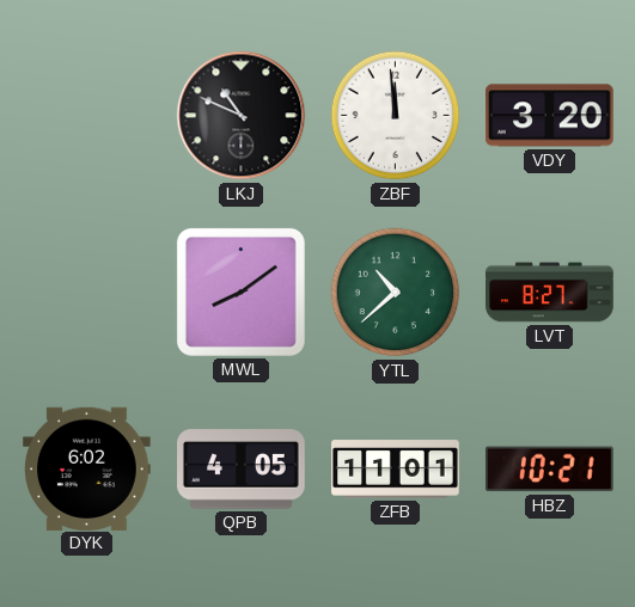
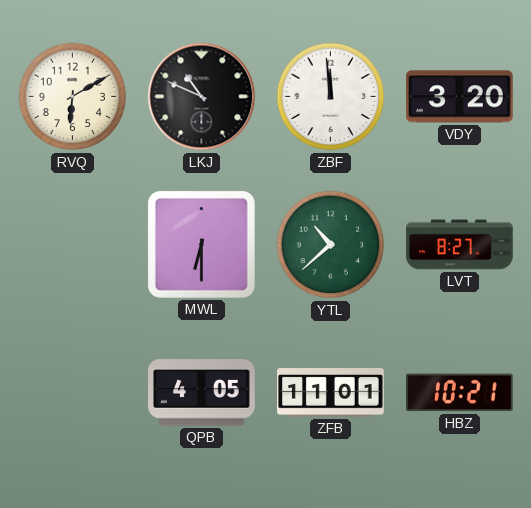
RVQ: none -> 6:10
MWL: 8:09 -> 6:30
DYK: 6:02 -> none
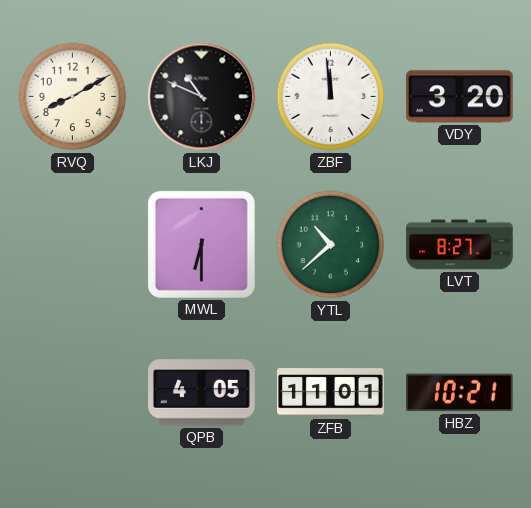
RVQ: 6:10 -> 8:10
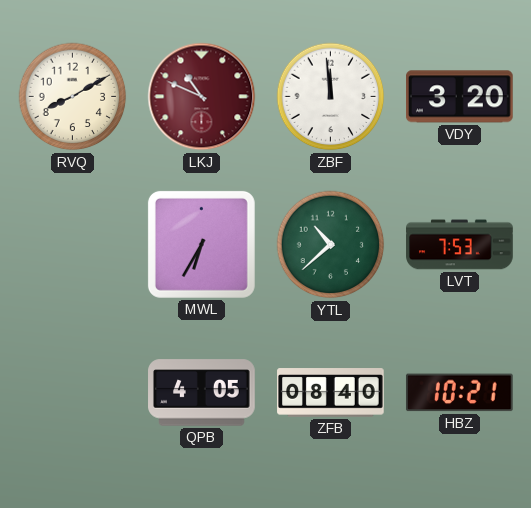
LKJ dial: black -> burgundy
MWL: 6:30 -> 6:35
LVT: 8:27 -> 7:53
ZFB: 11:01 -> 08:40
